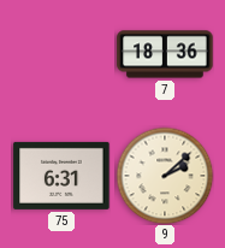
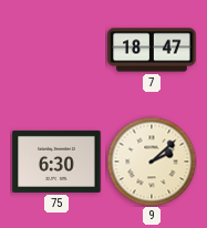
7: 18:36 -> 18:47
75: 6:31 -> 6:30
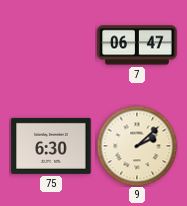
7: 18:47 -> 06:47
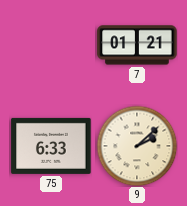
7: 06:47 -> 01:21
75: 6:30 -> 6:33
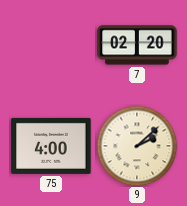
7: 01:21 -> 02:20
75: 6:33 -> 4:00
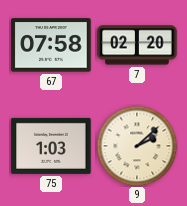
67: none -> 07:58
75: 4:00 -> 1:03
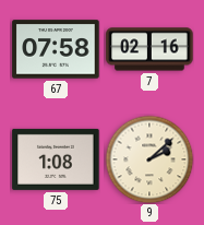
7: 02:20 -> 02:16
75: 1:03 -> 1:08
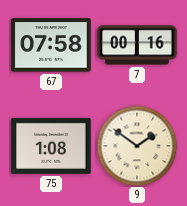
7: 02:16 -> 00:16
9: 2:08 -> 1:51
